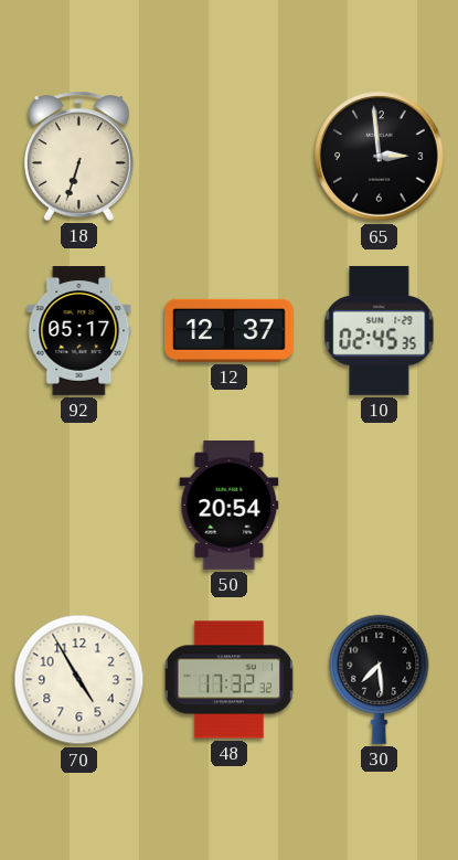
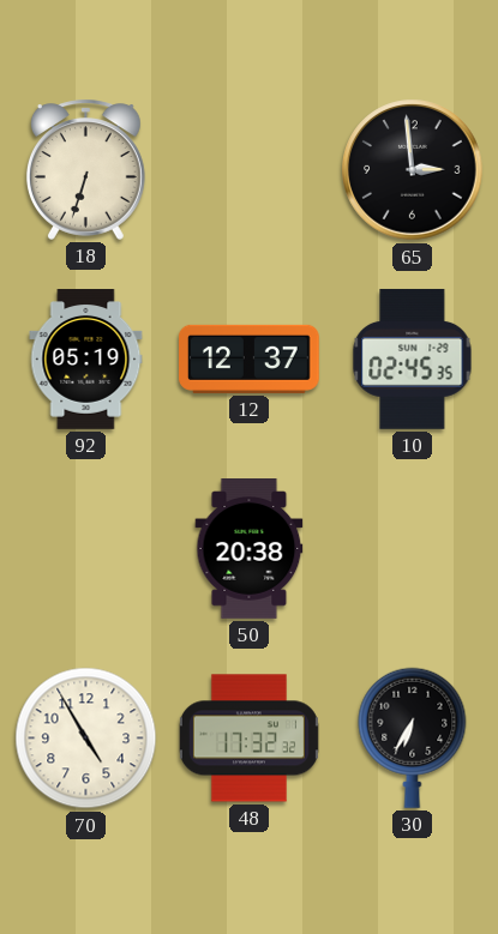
92: 05:17 -> 05:19
50: 20:54 -> 20:38
30: 7:29 -> 6:35
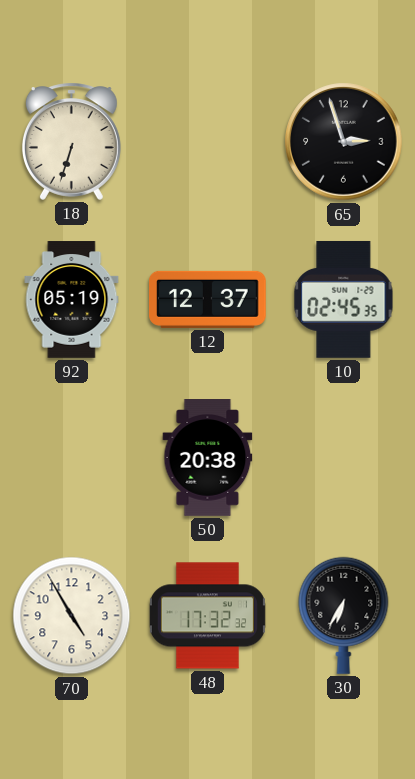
65: 2:59 -> 2:57
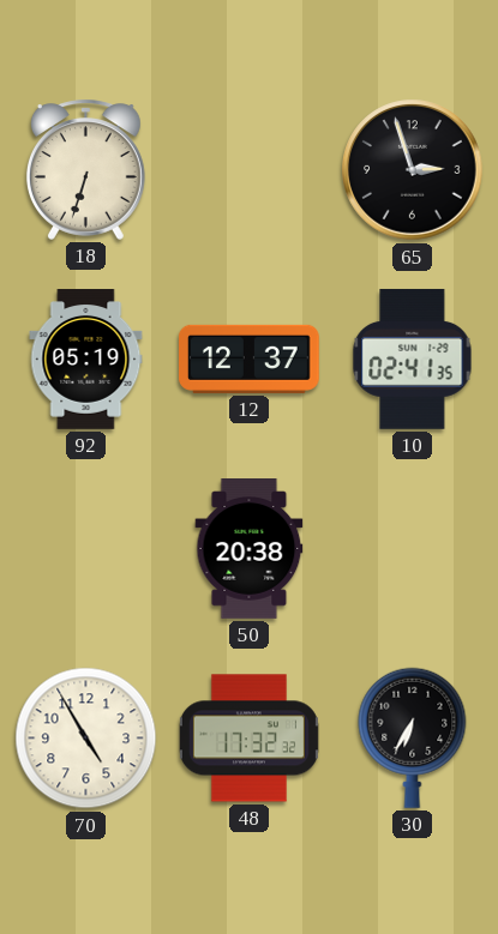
10: 02:45 -> 02:41
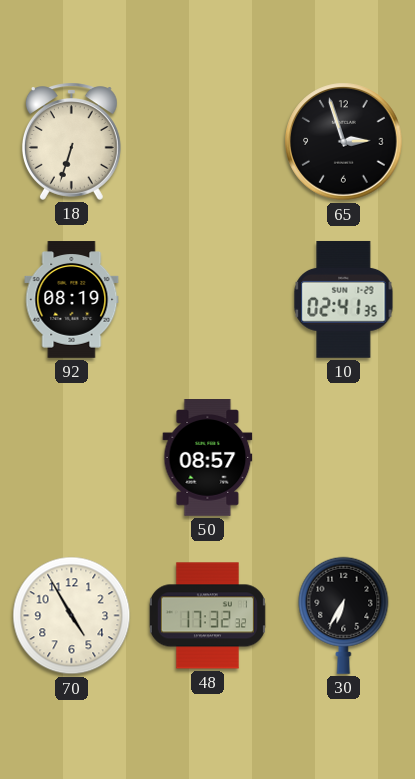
92: 05:19 -> 08:19
12: 12:37 -> none
50: 20:38 -> 08:57
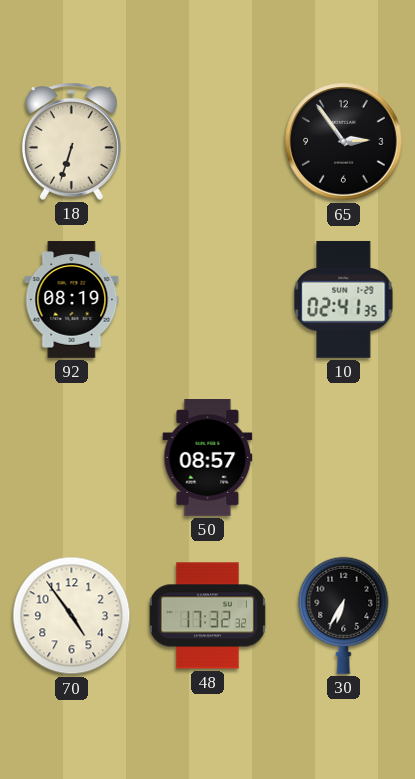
65: 2:57 -> 2:54
70: 4:55 -> 4:54
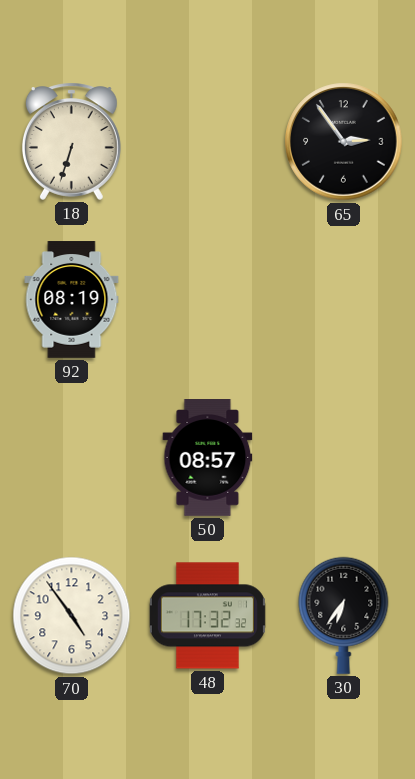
10: 02:41 -> none
30: 6:35 -> 6:36
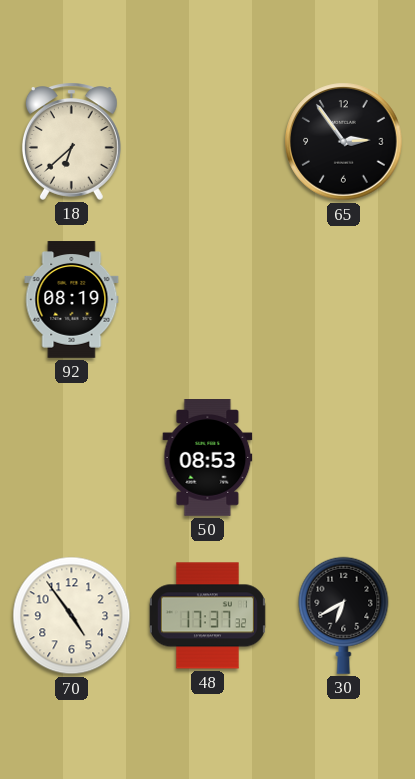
18: 6:33 -> 6:38
50: 08:57 -> 08:53
48: 17:32 -> 17:37
30: 6:36 -> 6:40
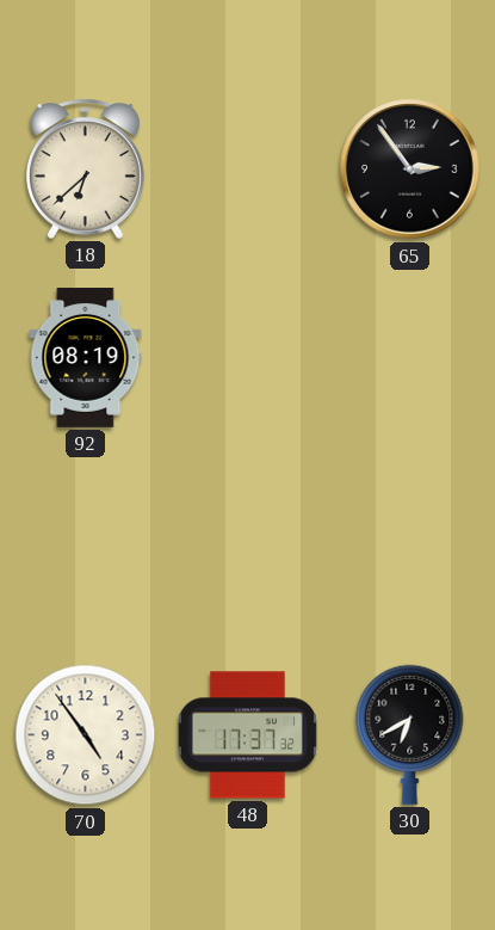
50: 08:53 -> none
